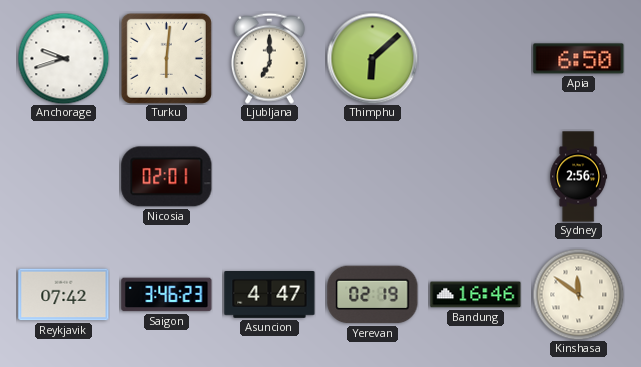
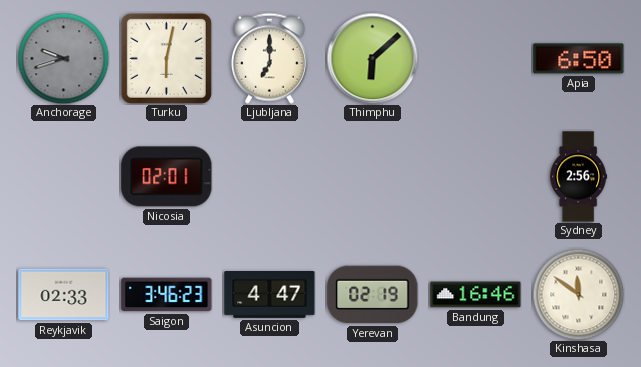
Anchorage dial: white -> grey
Turku: 6:01 -> 6:02
Reykjavik: 07:42 -> 02:33
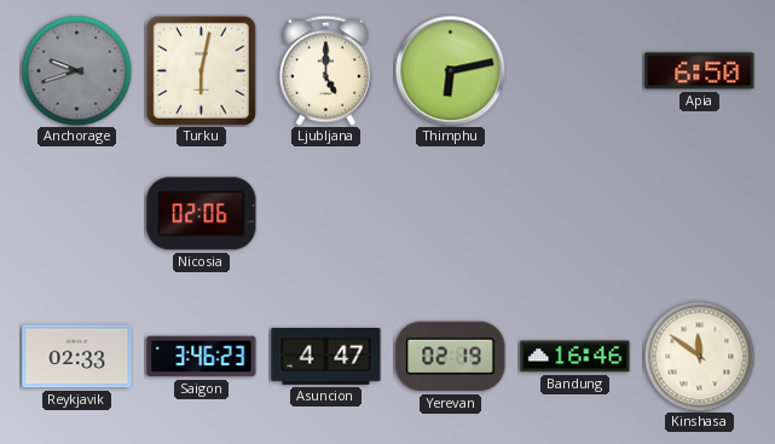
Ljubljana: 7:00 -> 5:00
Thimphu: 6:08 -> 6:13
Nicosia: 02:01 -> 02:06
Sydney: 2:56 -> none
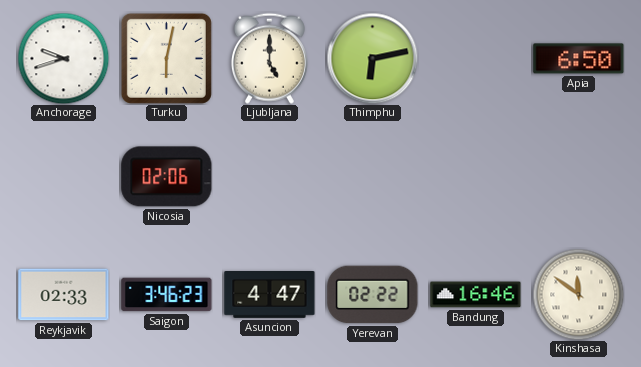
Anchorage dial: grey -> white
Yerevan: 02:19 -> 02:22
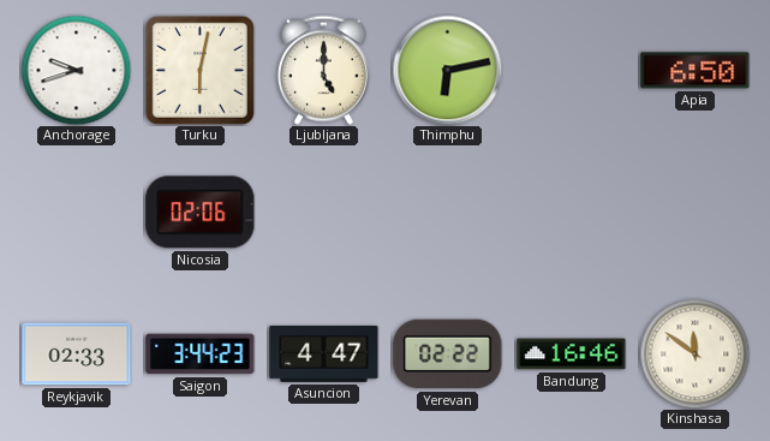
Saigon: 3:46 -> 3:44
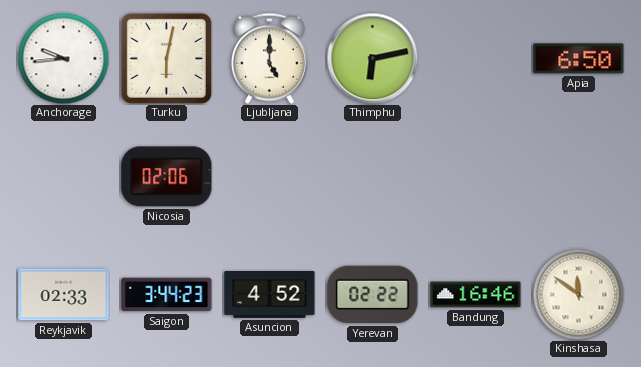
Anchorage: 9:42 -> 9:44
Asuncion: 4:47 -> 4:52
